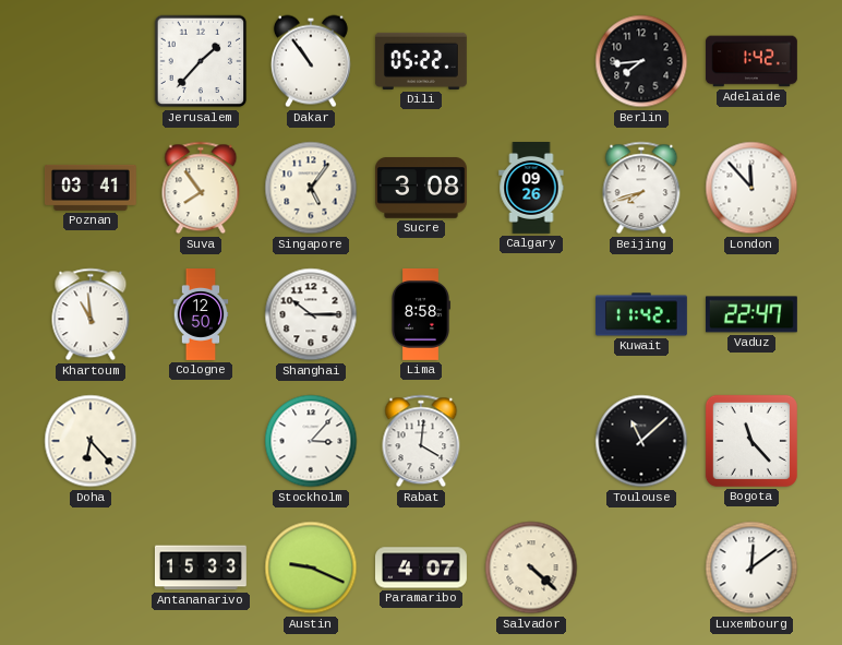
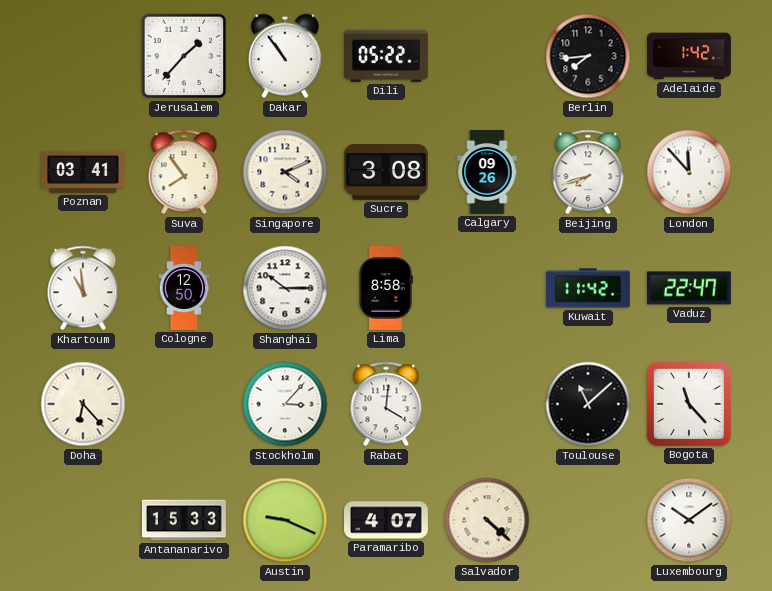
Singapore: 5:06 -> 4:11
Luxembourg: 12:09 -> 10:09
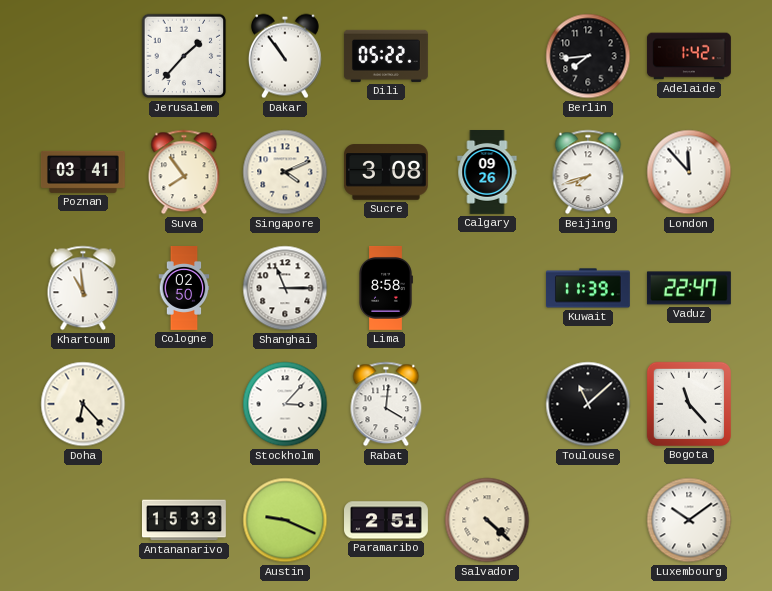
Cologne: 12:50 -> 02:50
Shanghai: 10:15 -> 11:15
Kuwait: 11:42 -> 11:39
Paramaribo: 4:07 -> 2:51
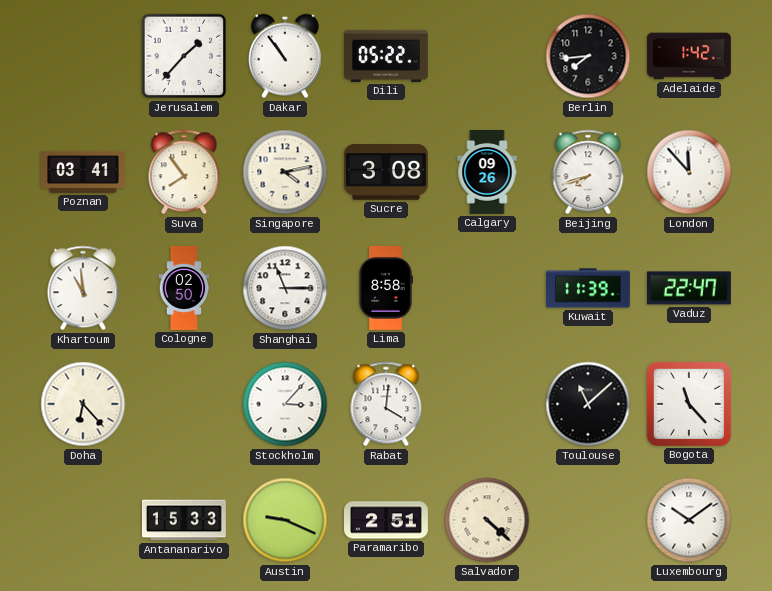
Singapore: 4:11 -> 4:13
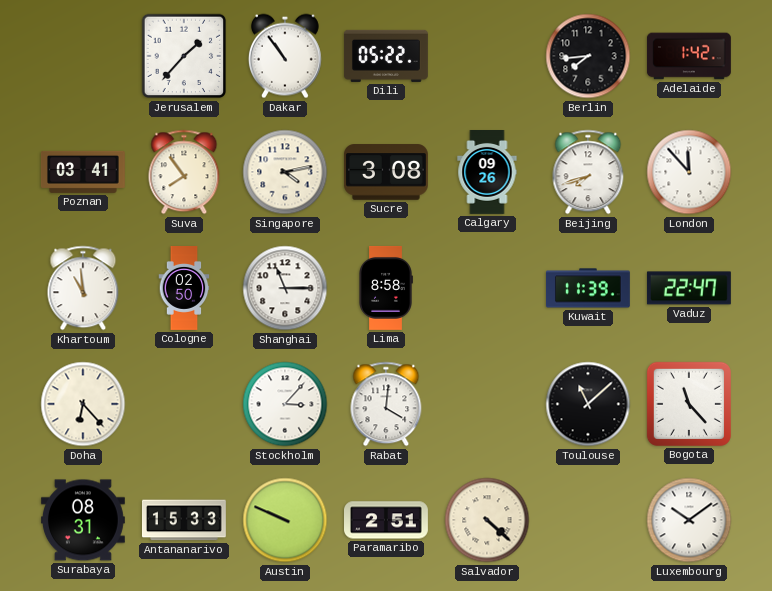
Surabaya: none -> 08:31
Austin: 9:19 -> 9:49
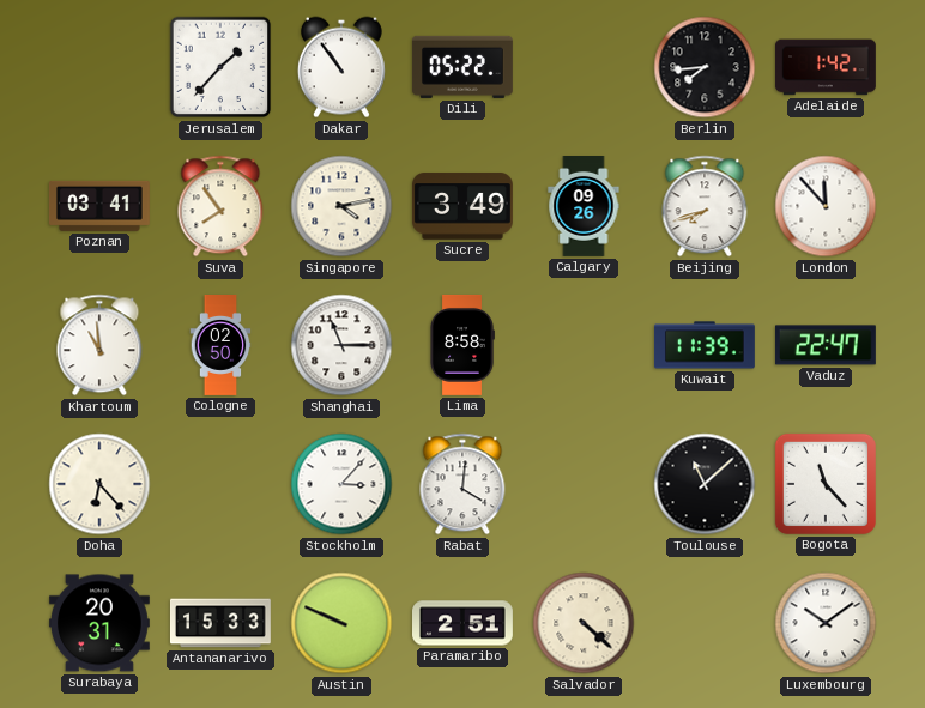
Sucre: 3:08 -> 3:49
Surabaya: 08:31 -> 20:31
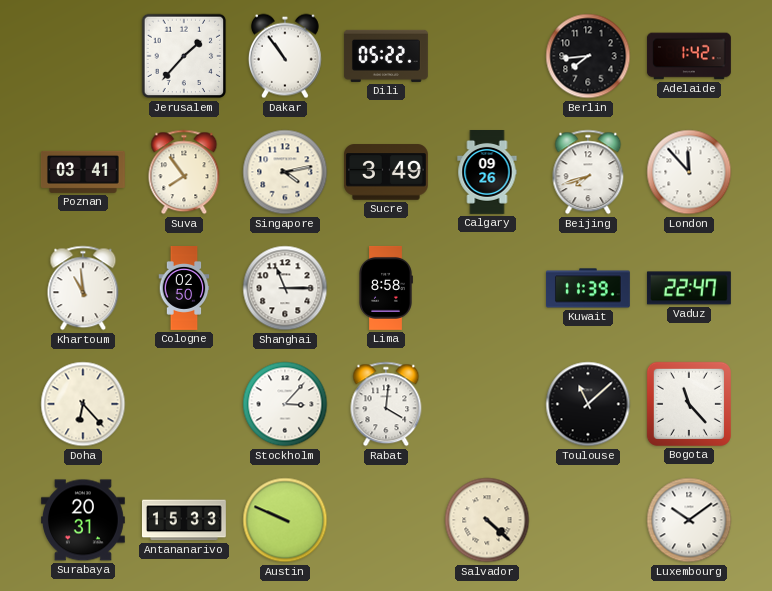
Paramaribo: 2:51 -> none
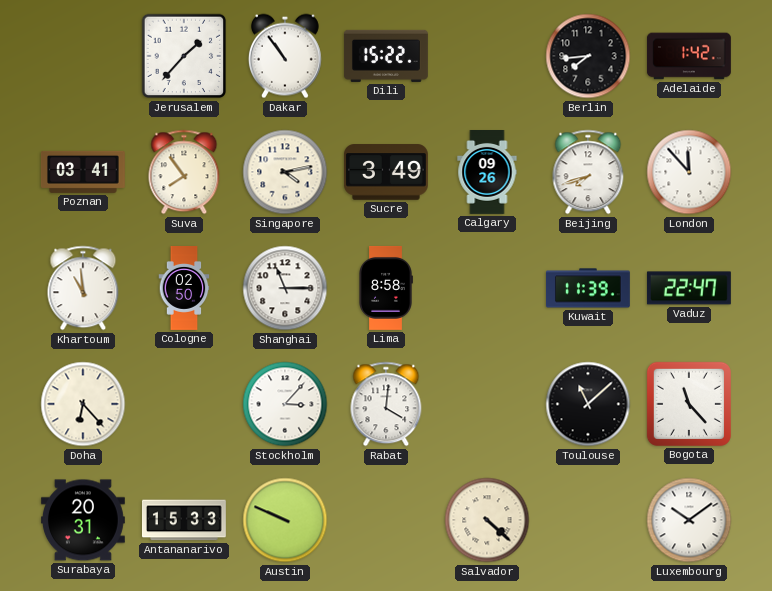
Dili: 05:22 -> 15:22
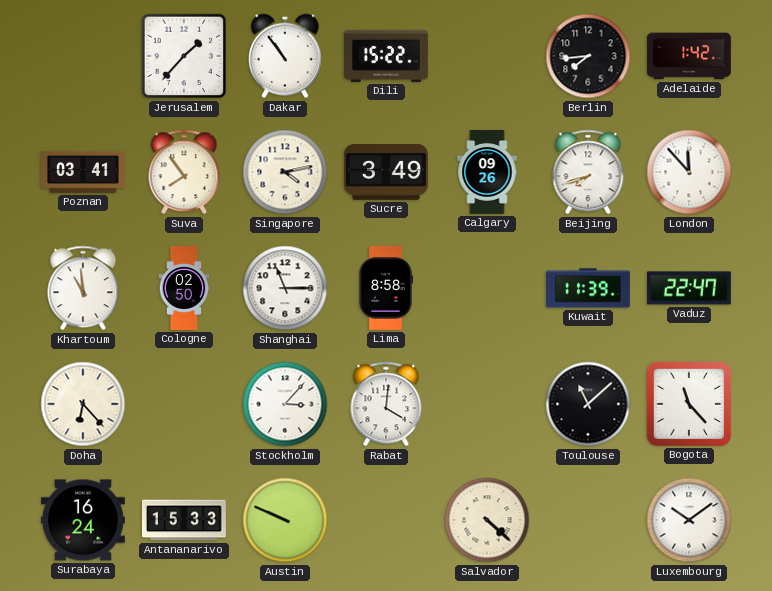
Surabaya: 20:31 -> 16:24
